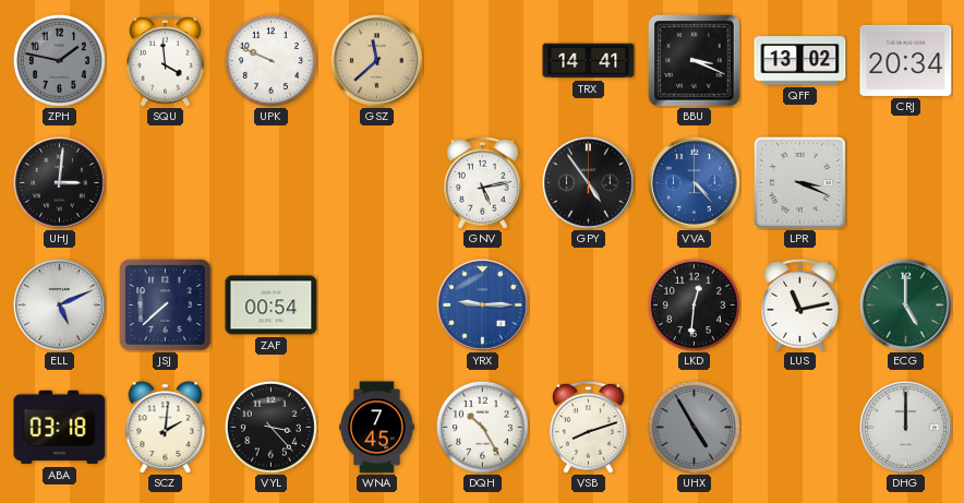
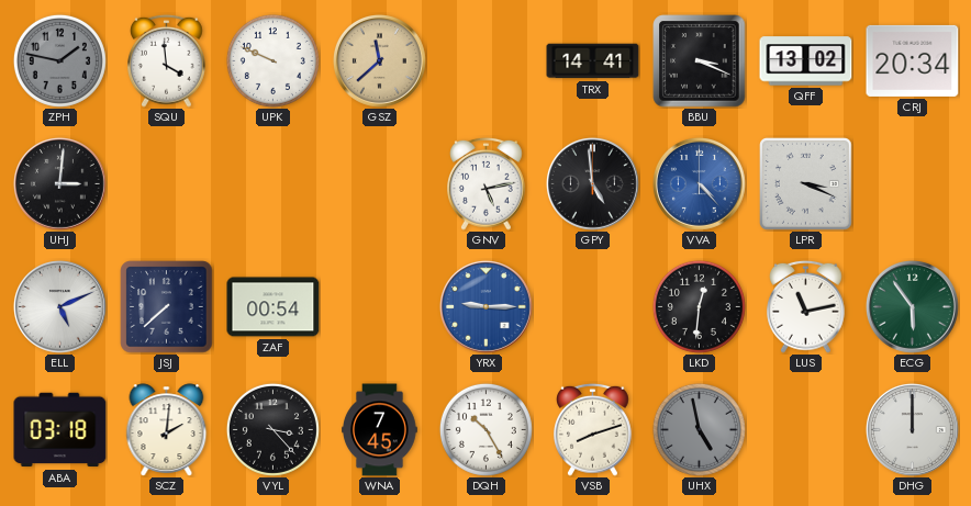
GPY: 4:54 -> 4:59
ECG: 5:00 -> 5:54
UHX: 4:55 -> 4:58
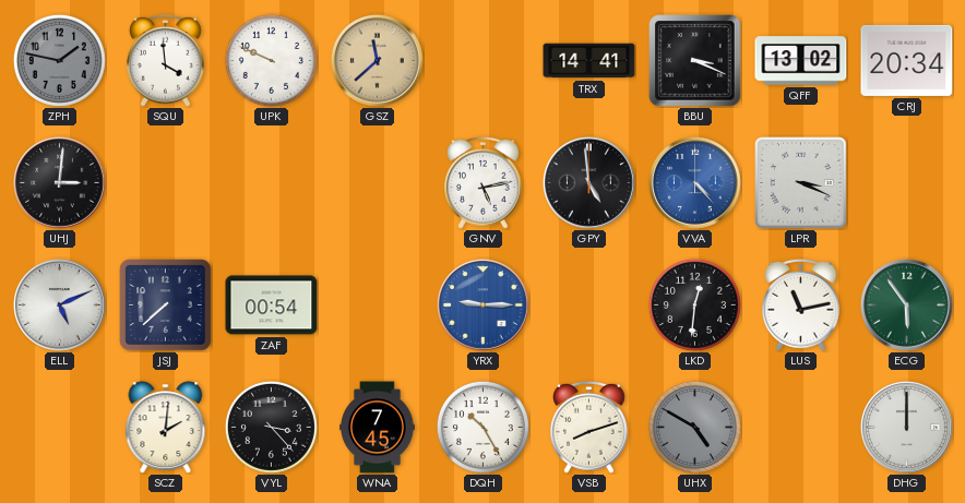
ABA: 03:18 -> none
UHX: 4:58 -> 4:50
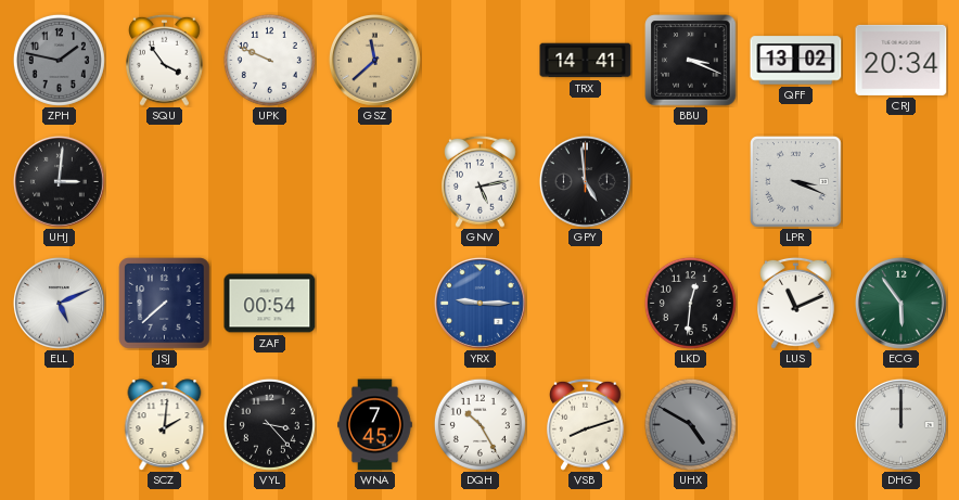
SQU: 3:59 -> 3:54
VVA: 4:23 -> none
LUS: 11:13 -> 11:11
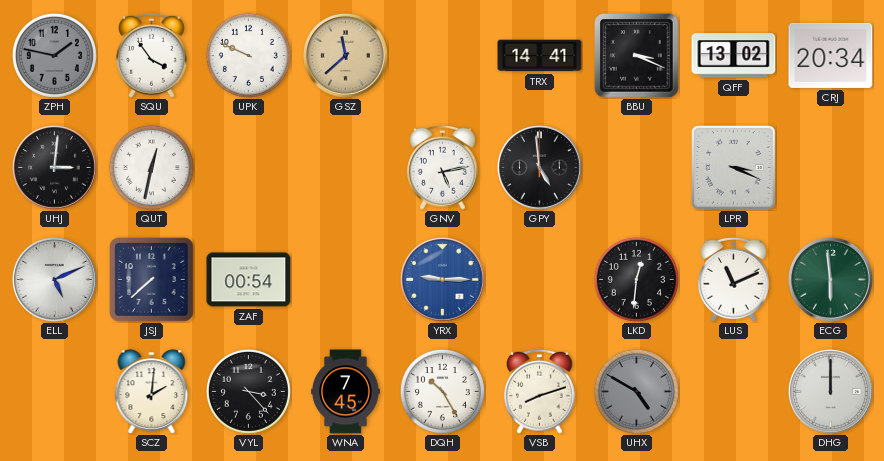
QUT: none -> 12:32
ECG: 5:54 -> 5:59
